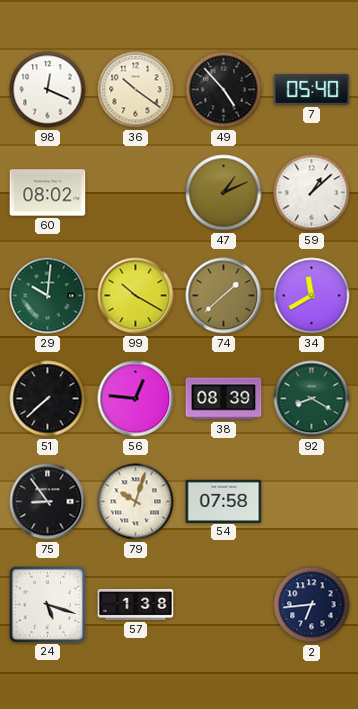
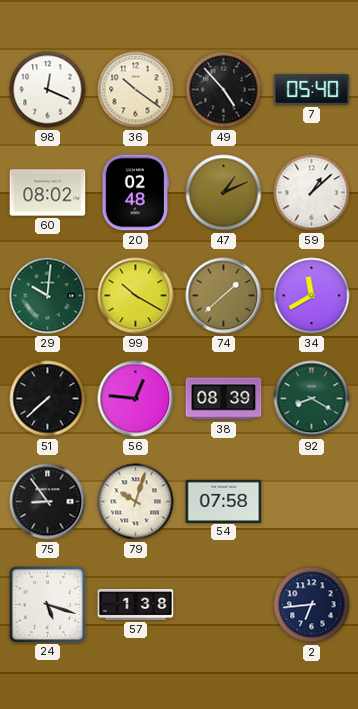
20: none -> 02:48
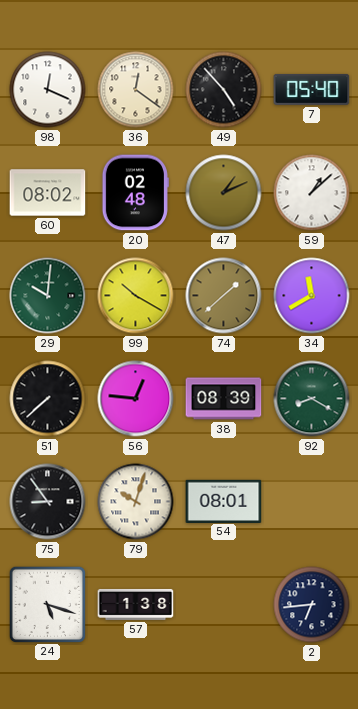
36: 10:21 -> 12:21
54: 07:58 -> 08:01
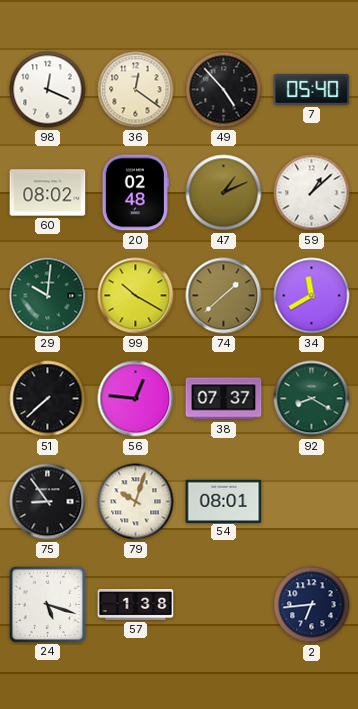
38: 08:39 -> 07:37
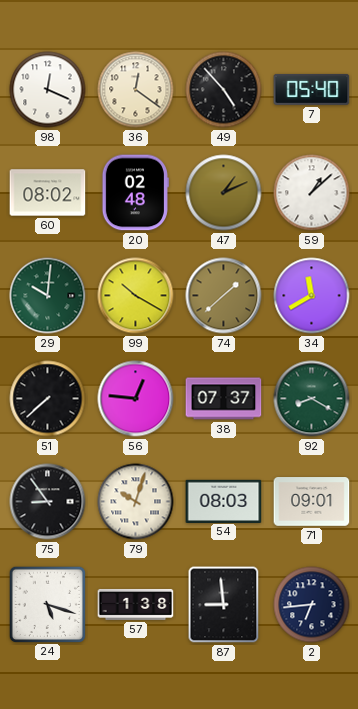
54: 08:01 -> 08:03
71: none -> 09:01
87: none -> 8:59
